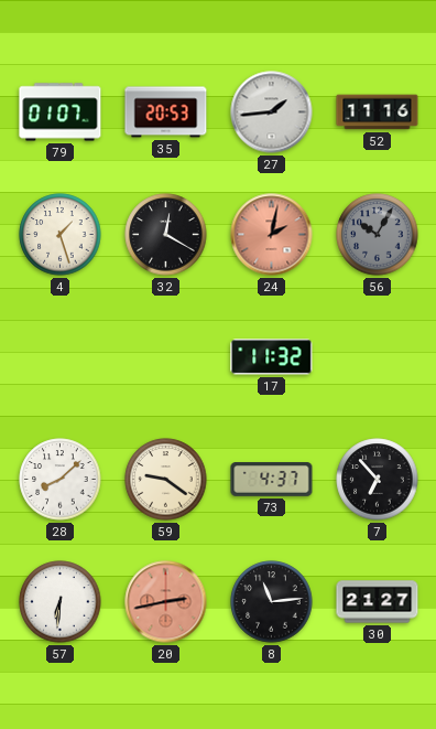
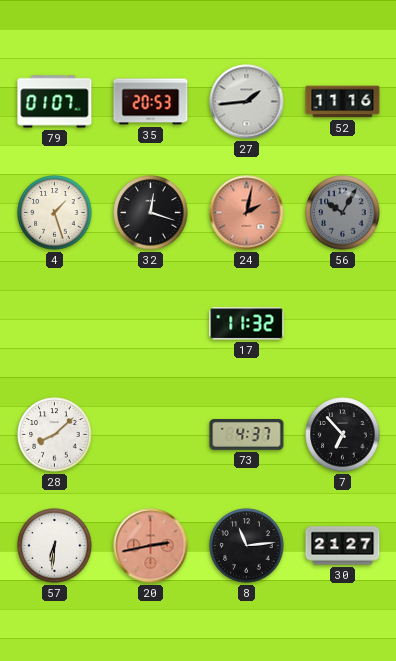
32: 12:20 -> 12:18
59: 9:21 -> none
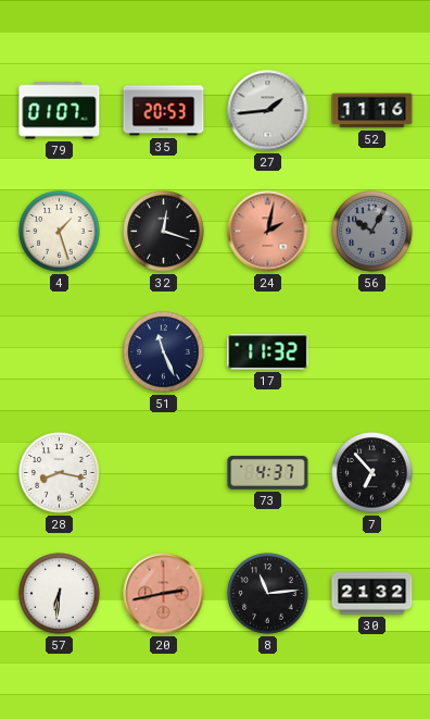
51: none -> 11:26
28: 8:08 -> 8:17
30: 21:27 -> 21:32
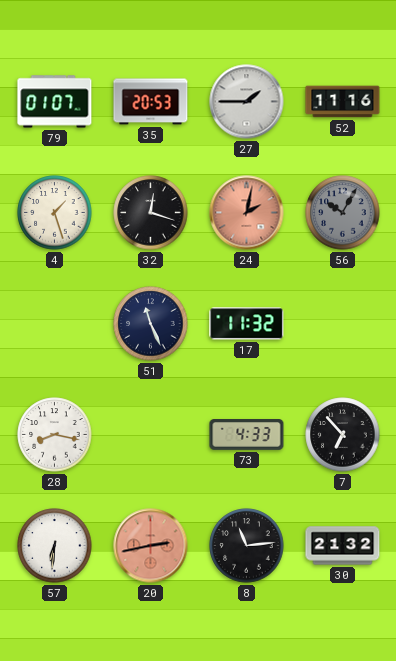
27: 1:44 -> 1:45
73: 4:37 -> 4:33
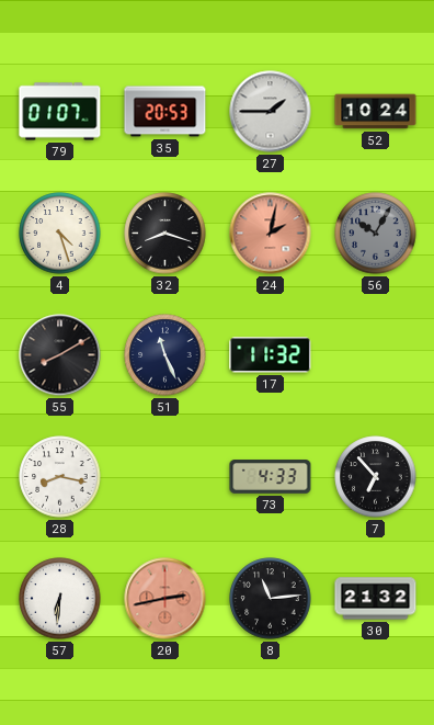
52: 11:16 -> 10:24
4: 1:27 -> 4:27
32: 12:18 -> 8:18
55: none -> 8:10
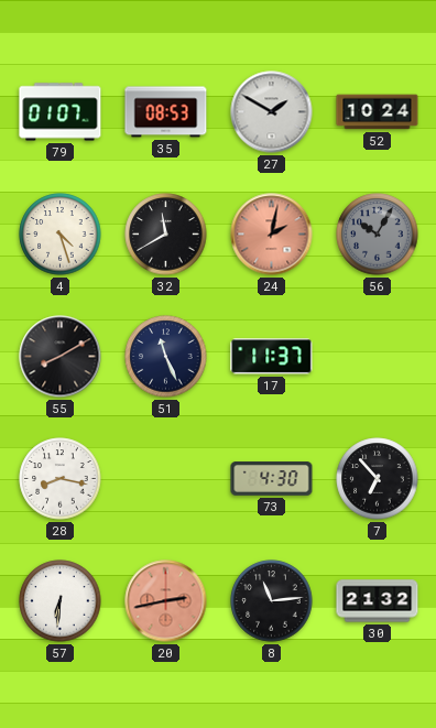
35: 20:53 -> 08:53
27: 1:45 -> 1:50
32: 8:18 -> 11:40
17: 11:32 -> 11:37
73: 4:33 -> 4:30
